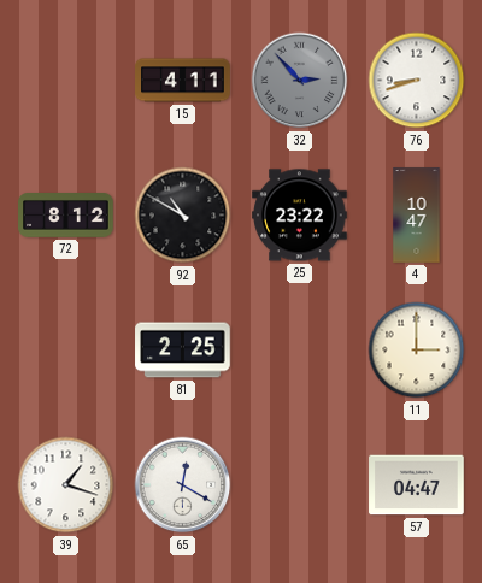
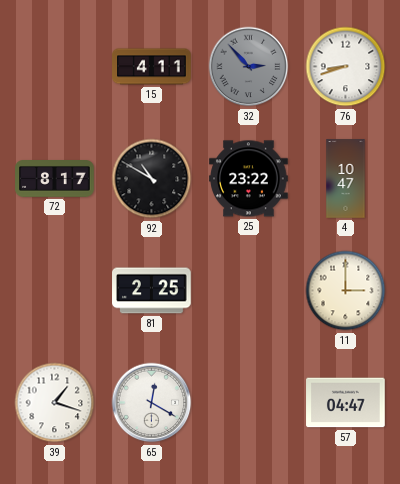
72: 8:12 -> 8:17
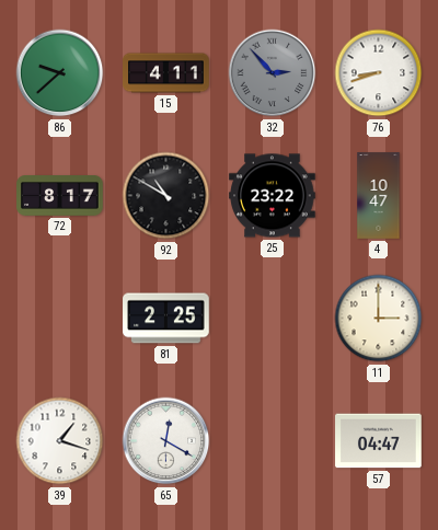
86: none -> 9:38
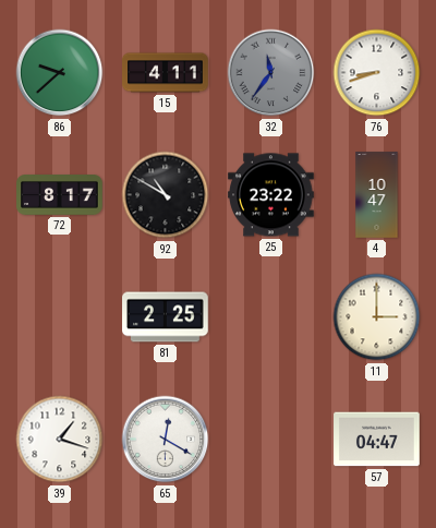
32: 2:53 -> 11:36
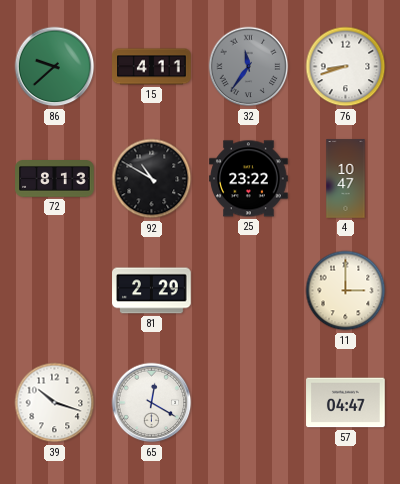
72: 8:17 -> 8:13
81: 2:25 -> 2:29
39: 1:18 -> 10:18
